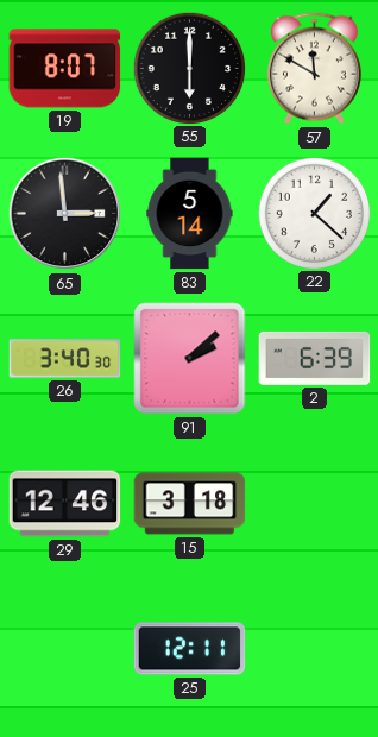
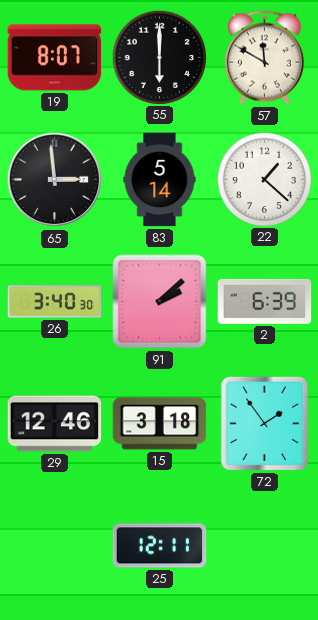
72: none -> 1:54
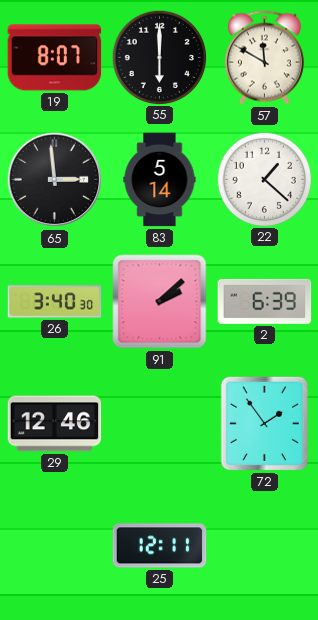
15: 3:18 -> none
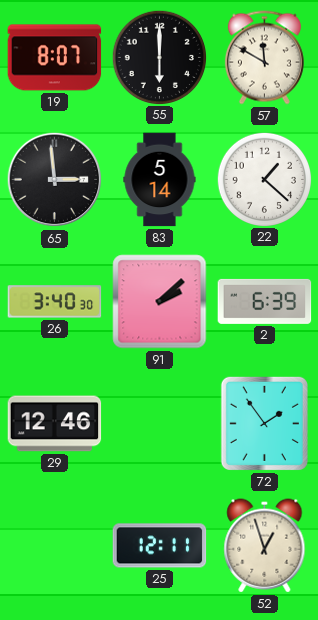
52: none -> 12:57
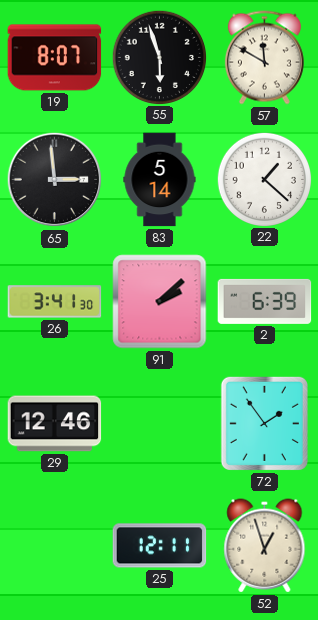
55: 6:00 -> 5:57
26: 3:40 -> 3:41
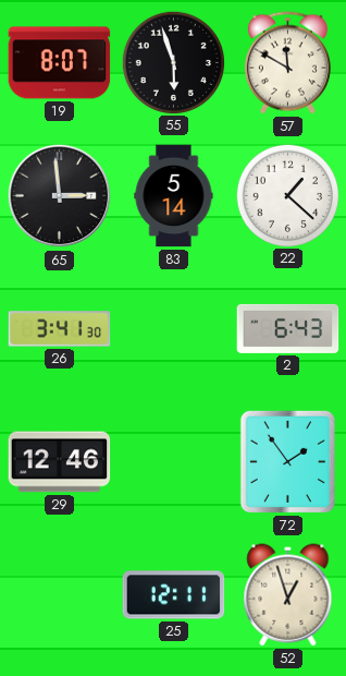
91: 2:08 -> none
2: 6:39 -> 6:43
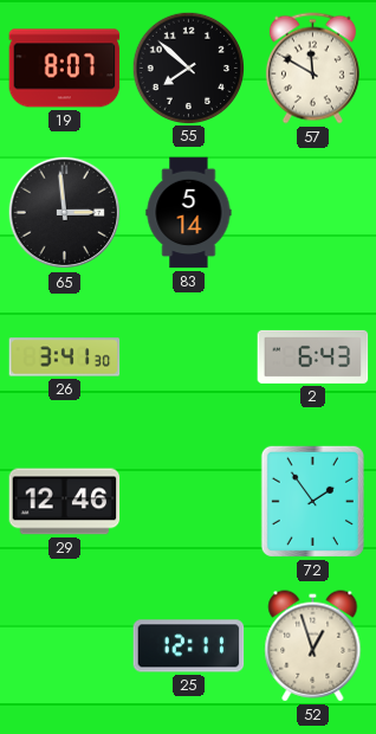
55: 5:57 -> 7:52
22: 1:22 -> none
